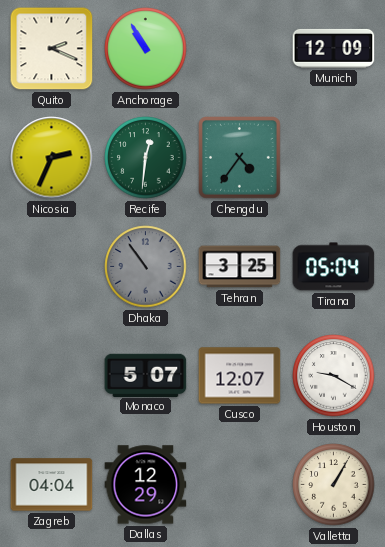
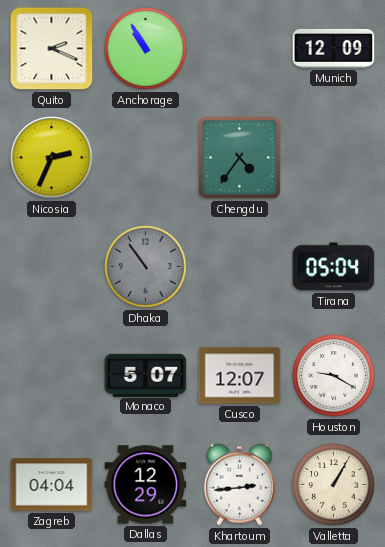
Recife: 12:31 -> none
Tehran: 3:25 -> none
Khartoum: none -> 2:44
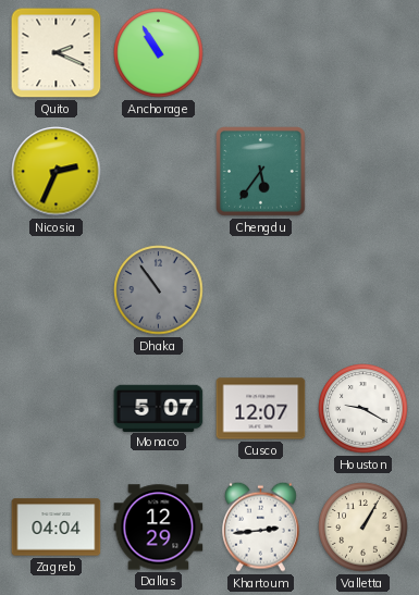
Munich: 12:09 -> none
Chengdu: 4:36 -> 5:36
Tirana: 05:04 -> none
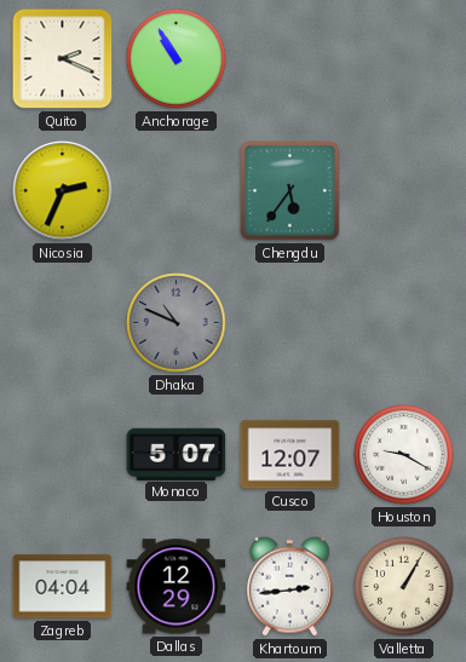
Dhaka: 10:54 -> 10:49
